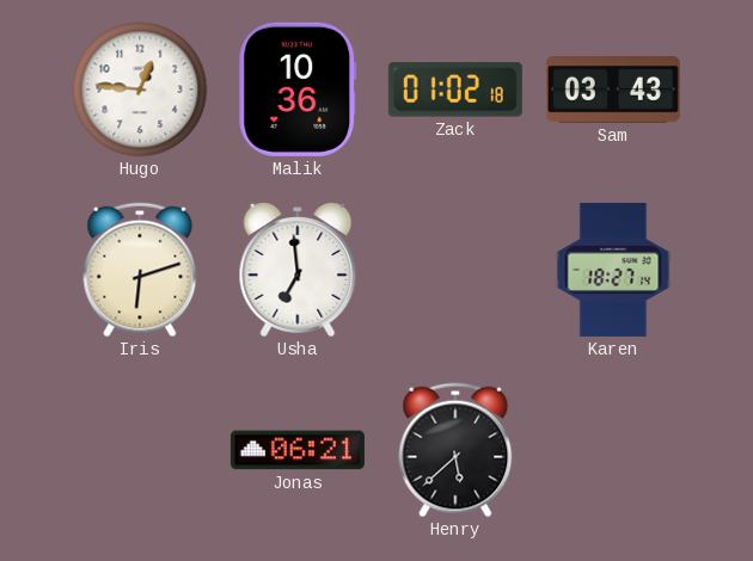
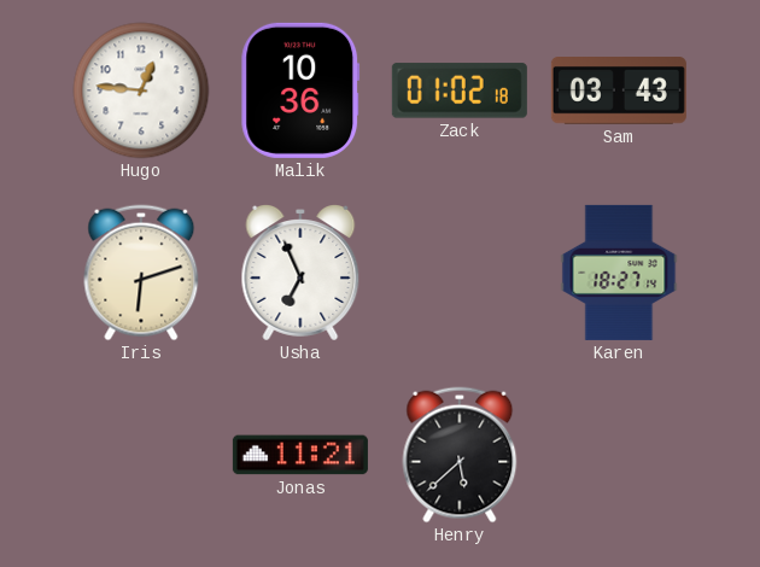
Usha: 6:59 -> 6:56
Jonas: 06:21 -> 11:21
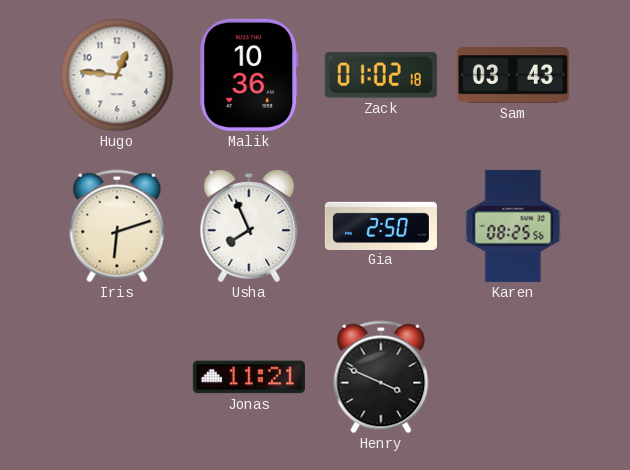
Usha: 6:56 -> 7:56
Gia: none -> 2:50
Karen: 18:27 -> 08:25
Henry: 5:38 -> 3:49
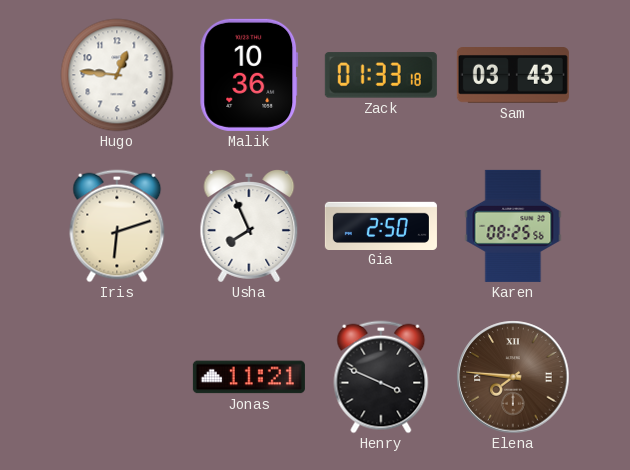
Zack: 01:02 -> 01:33
Elena: none -> 7:46
